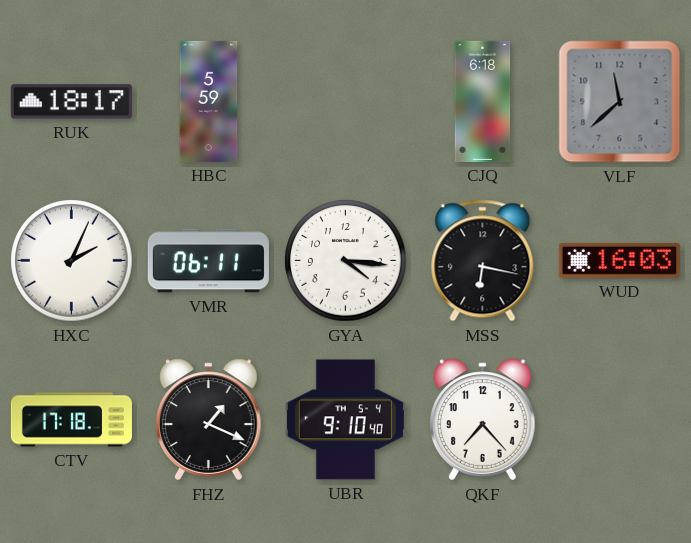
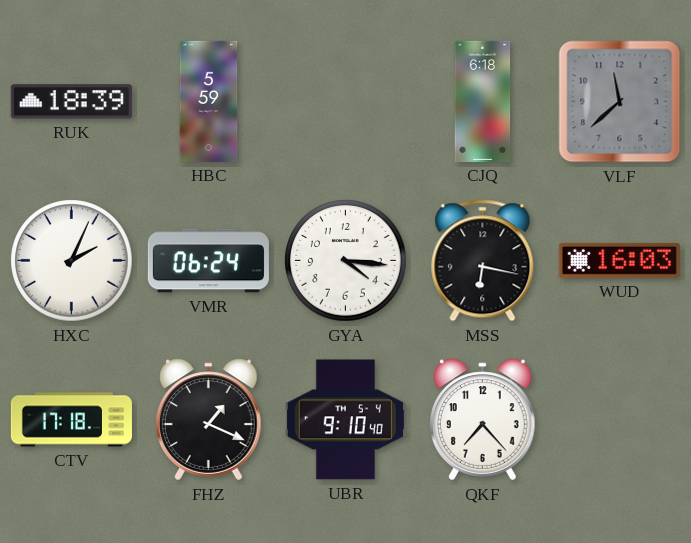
RUK: 18:17 -> 18:39
VMR: 06:11 -> 06:24
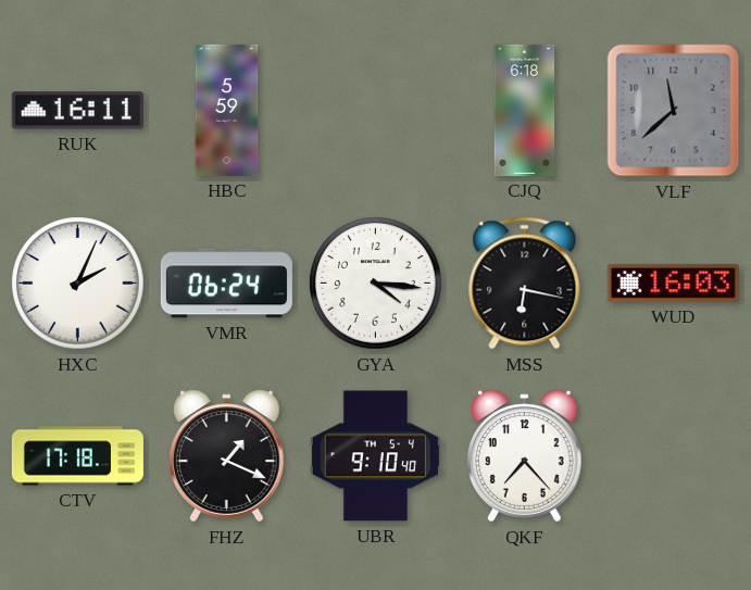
RUK: 18:39 -> 16:11
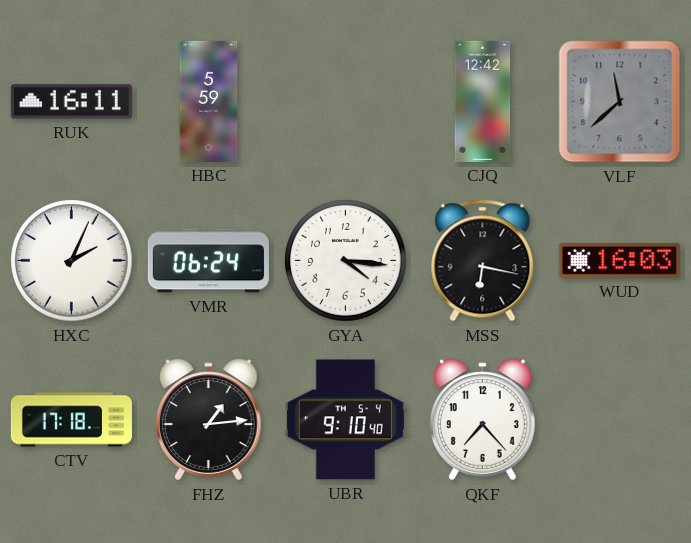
CJQ: 6:18 -> 12:42
FHZ: 1:19 -> 1:14
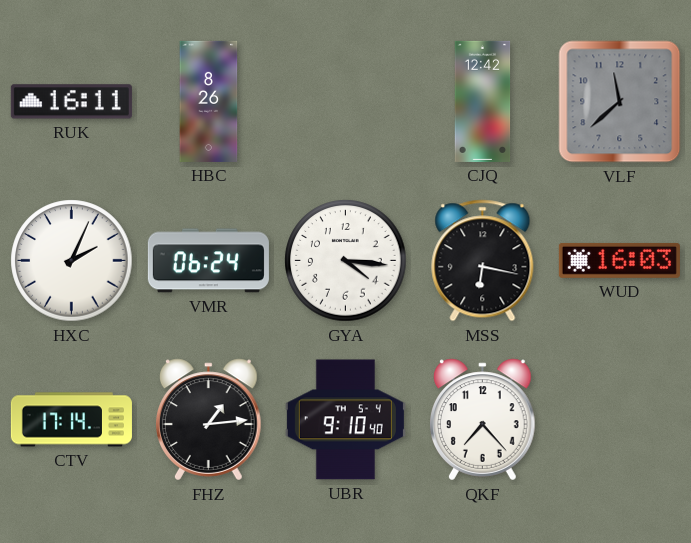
HBC: 5:59 -> 8:26
CTV: 17:18 -> 17:14
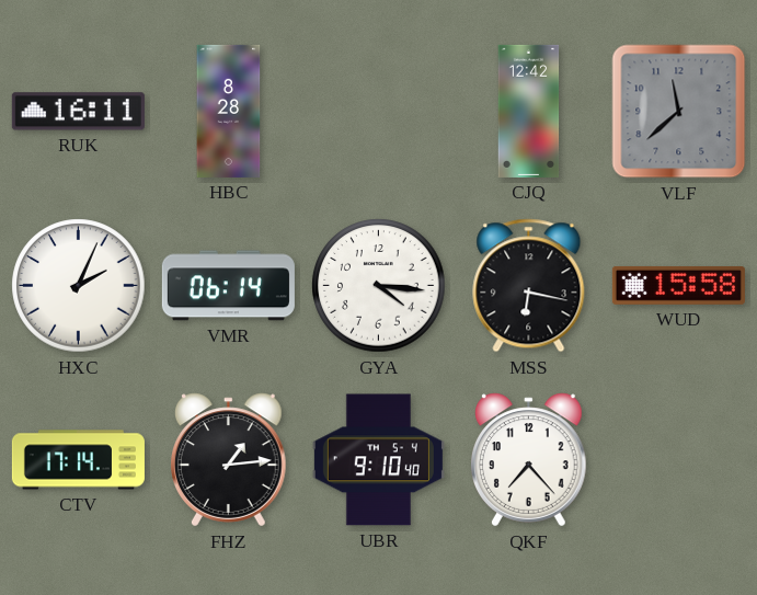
HBC: 8:26 -> 8:28
VMR: 06:24 -> 06:14
WUD: 16:03 -> 15:58
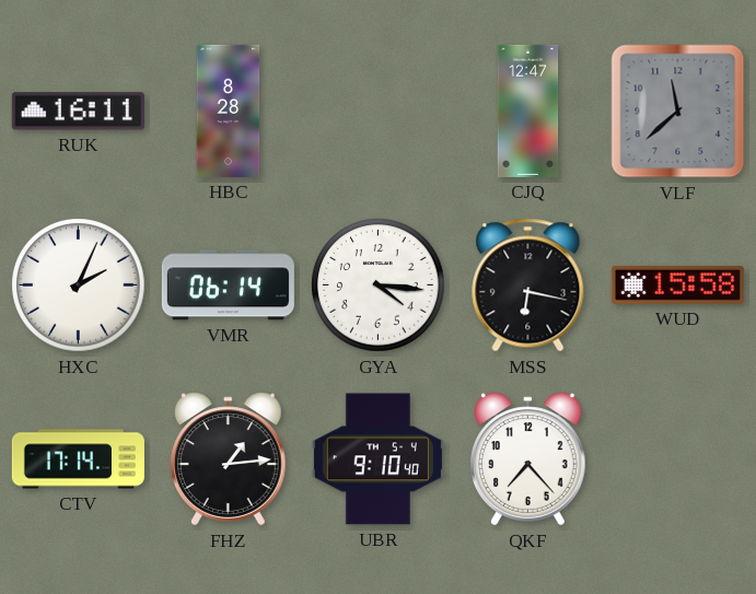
CJQ: 12:42 -> 12:47
